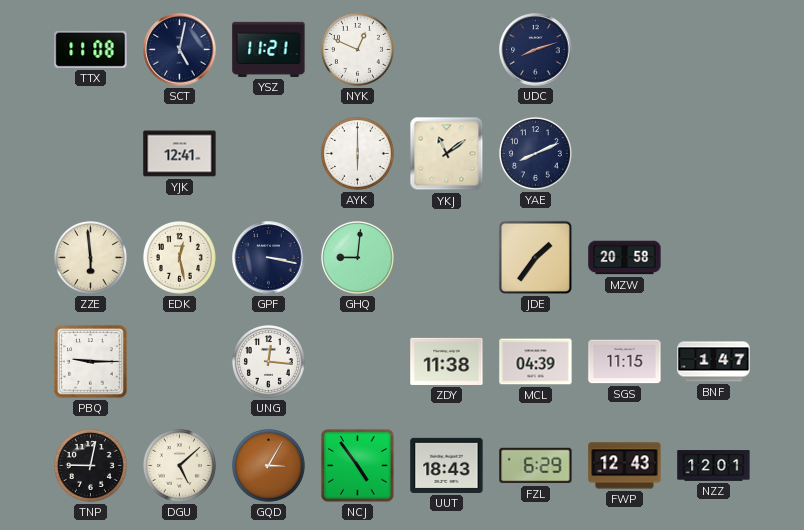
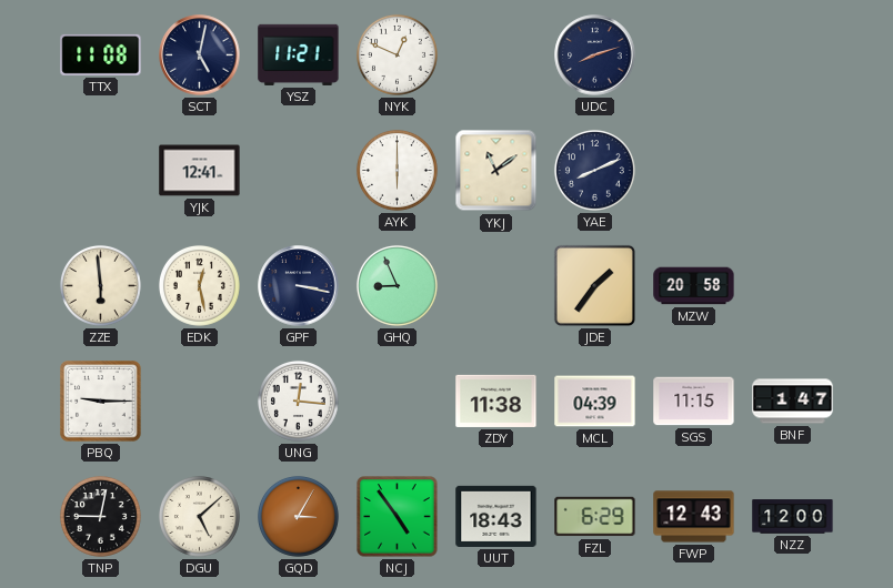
GHQ: 9:01 -> 8:56
NZZ: 12:01 -> 12:00
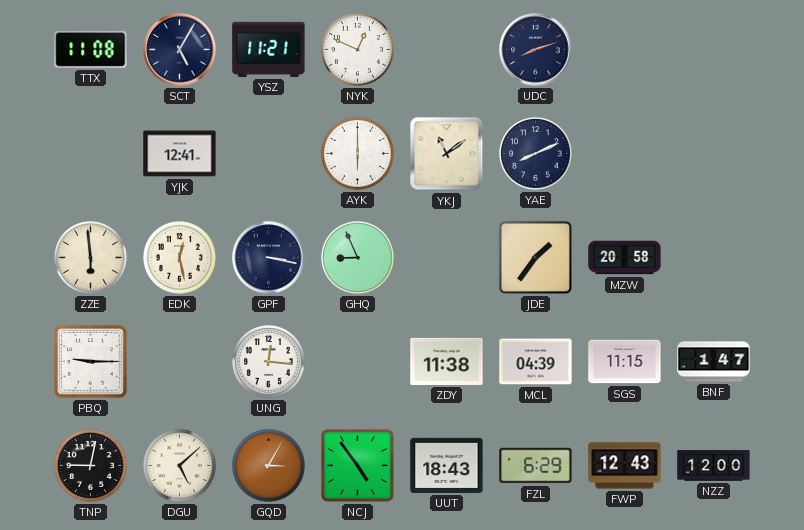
SCT: 5:02 -> 5:05
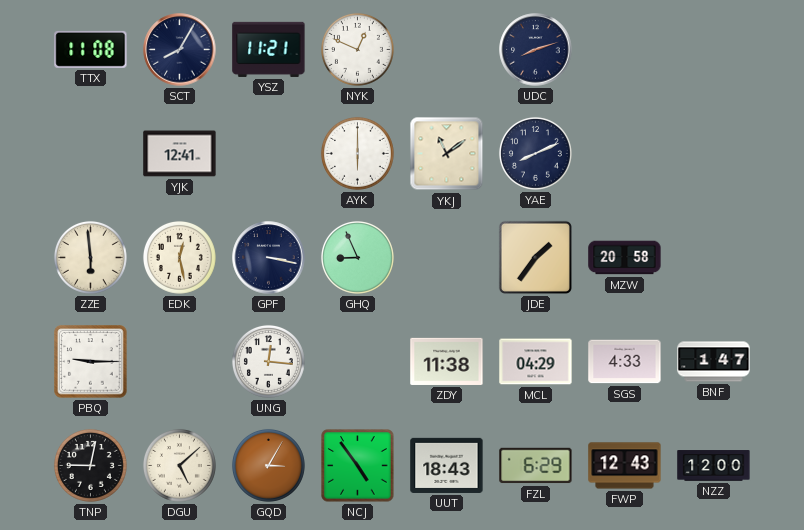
SCT: 5:05 -> 8:05
MCL: 04:39 -> 04:29
SGS: 11:15 -> 4:33
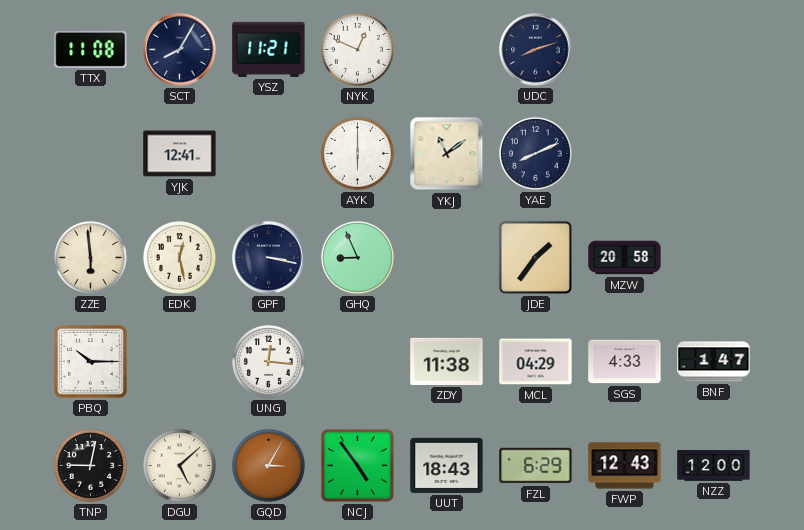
PBQ: 9:15 -> 10:15
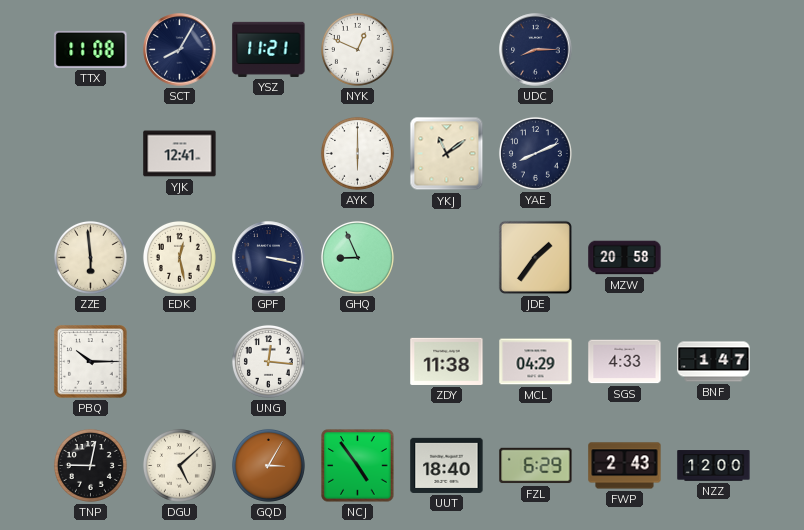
UDC: 8:12 -> 8:15
UUT: 18:43 -> 18:40
FWP: 12:43 -> 2:43
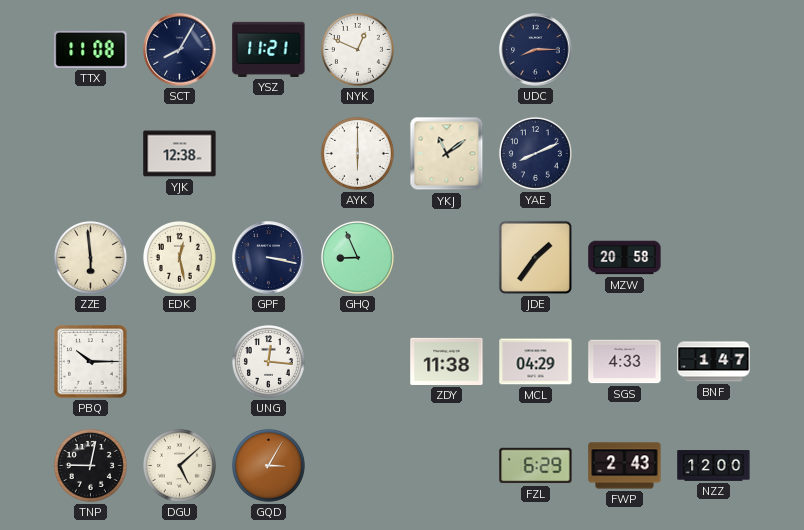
YJK: 12:41 -> 12:38
NCJ: 4:54 -> none
UUT: 18:40 -> none
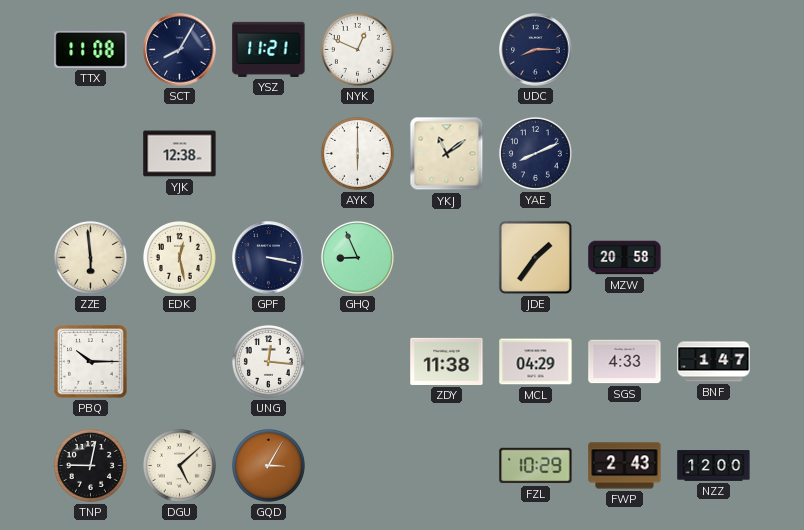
FZL: 6:29 -> 10:29
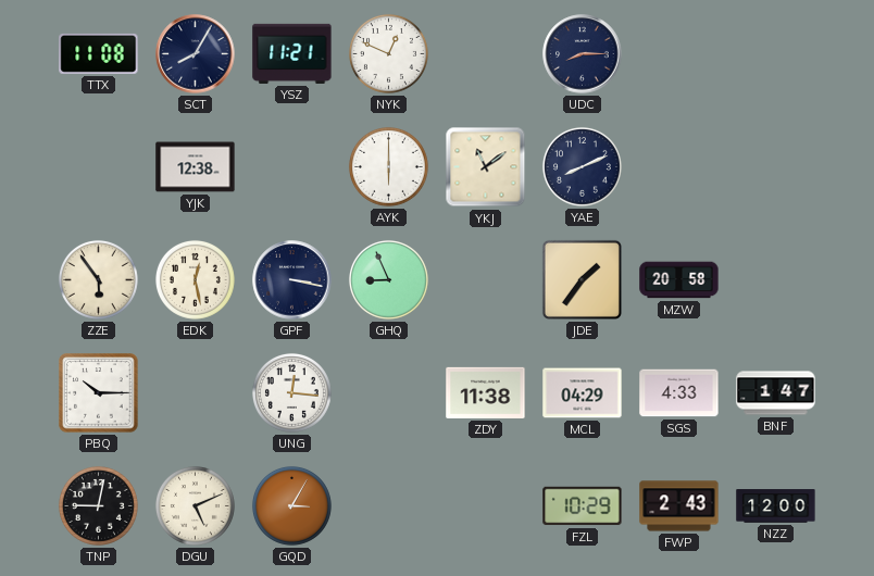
ZZE: 5:59 -> 5:54
DGU: 5:08 -> 5:11
